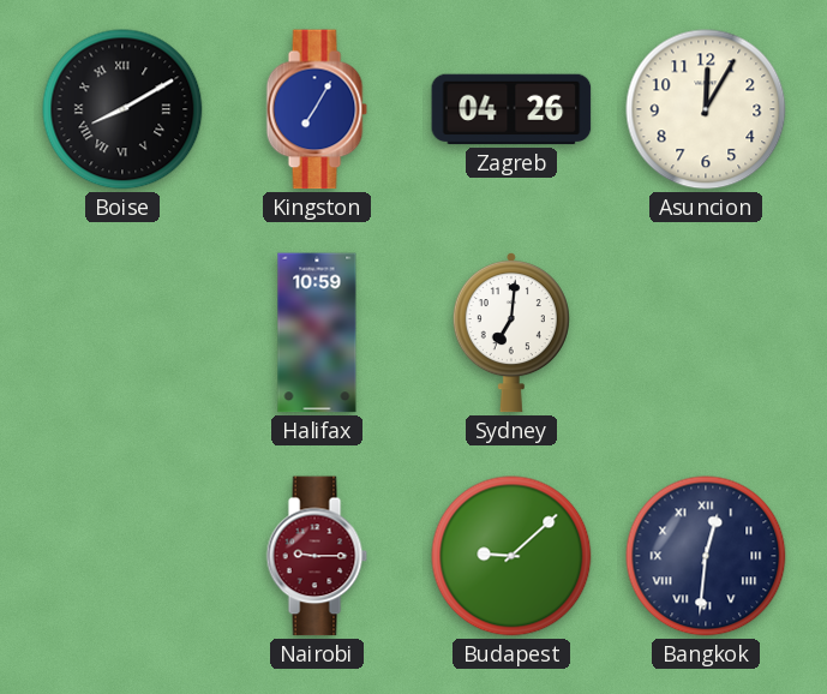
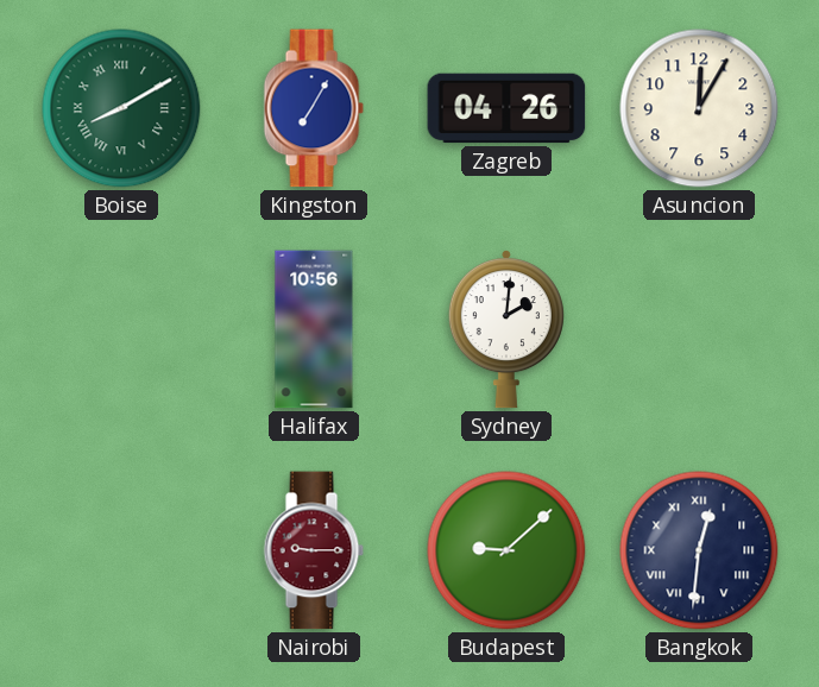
Boise dial: black -> green
Halifax: 10:59 -> 10:56
Sydney: 7:01 -> 2:01
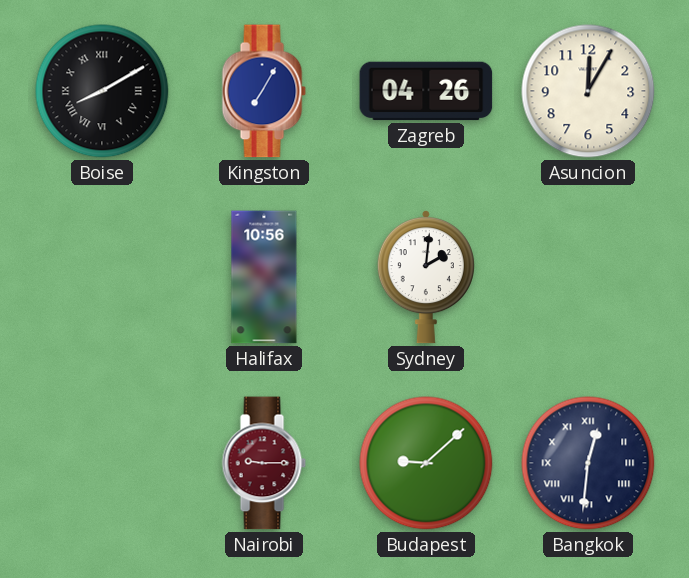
Boise dial: green -> black
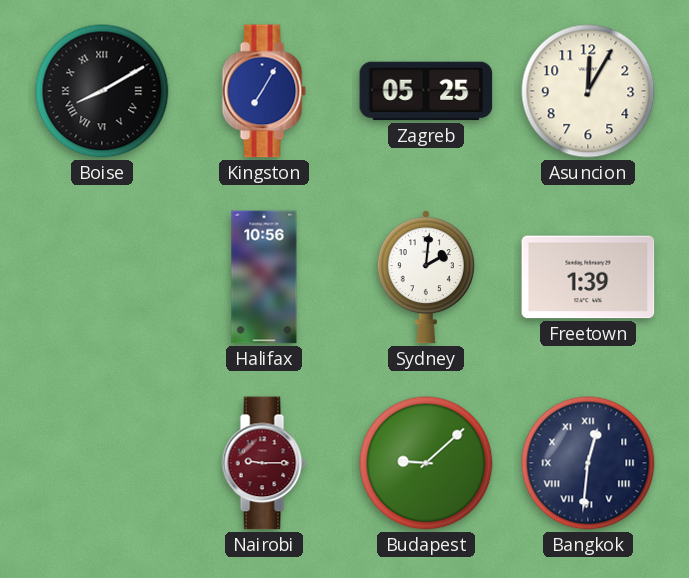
Zagreb: 04:26 -> 05:25
Freetown: none -> 1:39
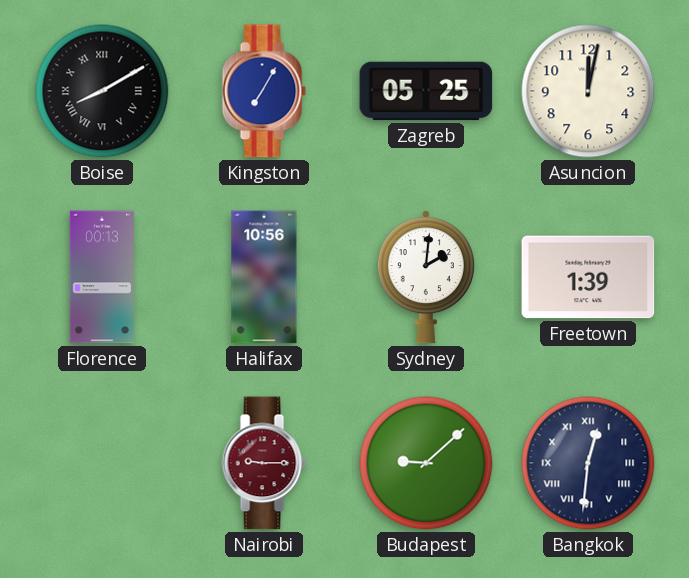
Asuncion: 12:05 -> 12:02
Florence: none -> 00:13
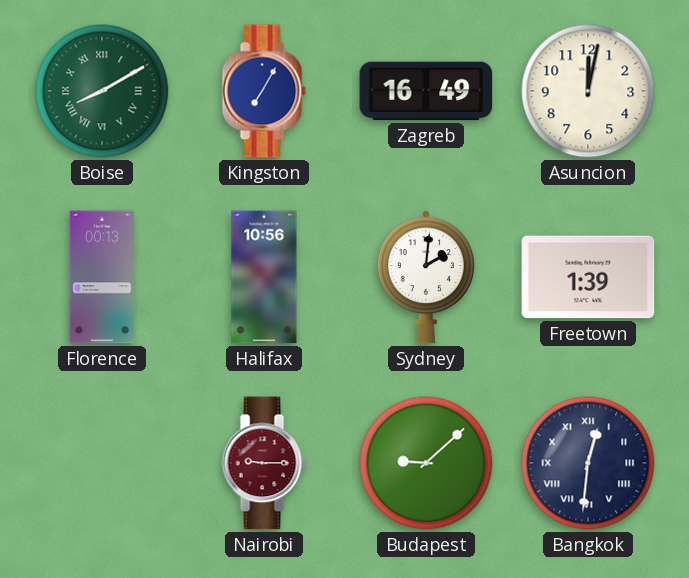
Boise dial: black -> green
Zagreb: 05:25 -> 16:49
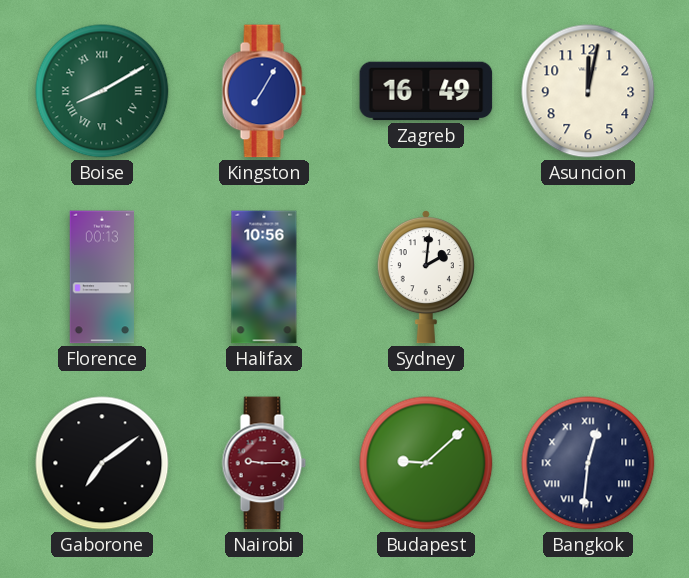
Freetown: 1:39 -> none
Gaborone: none -> 7:09
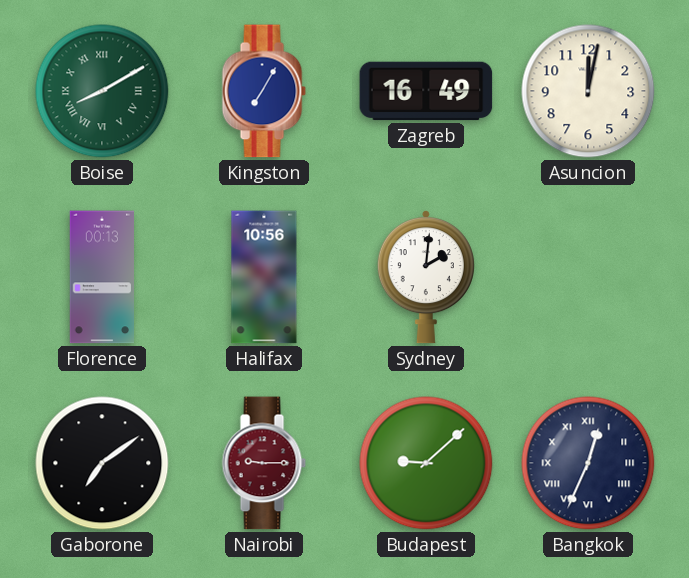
Bangkok: 12:31 -> 12:34
